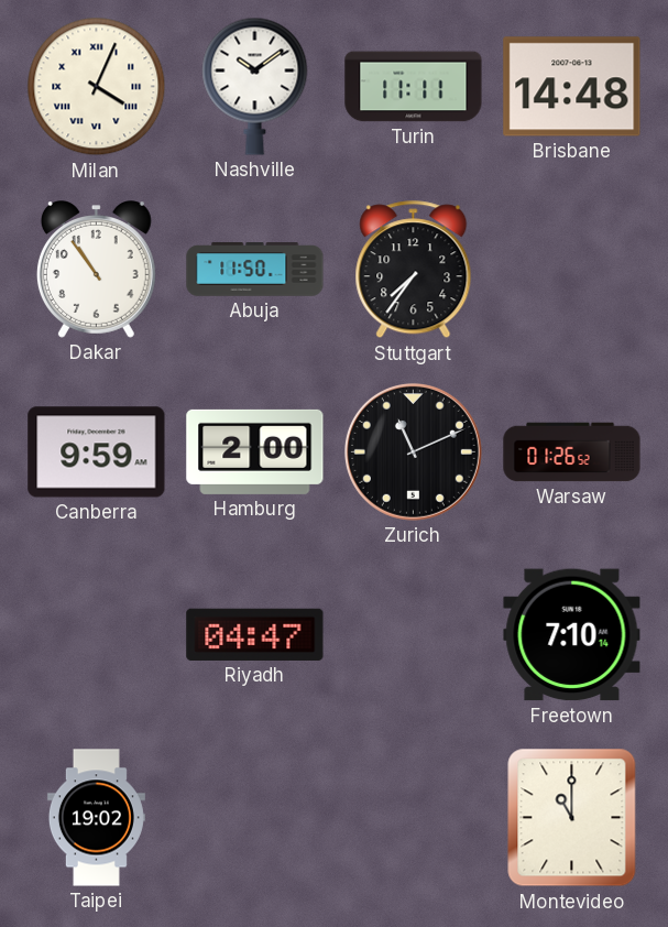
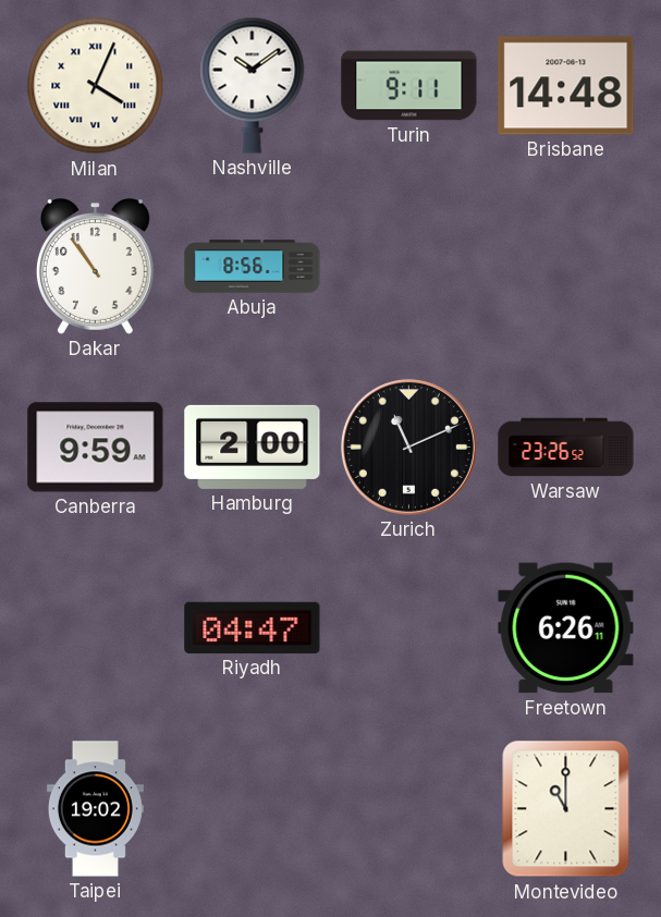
Turin: 11:11 -> 9:11
Abuja: 11:50 -> 8:56
Stuttgart: 7:36 -> none
Warsaw: 01:26 -> 23:26
Freetown: 7:10 -> 6:26
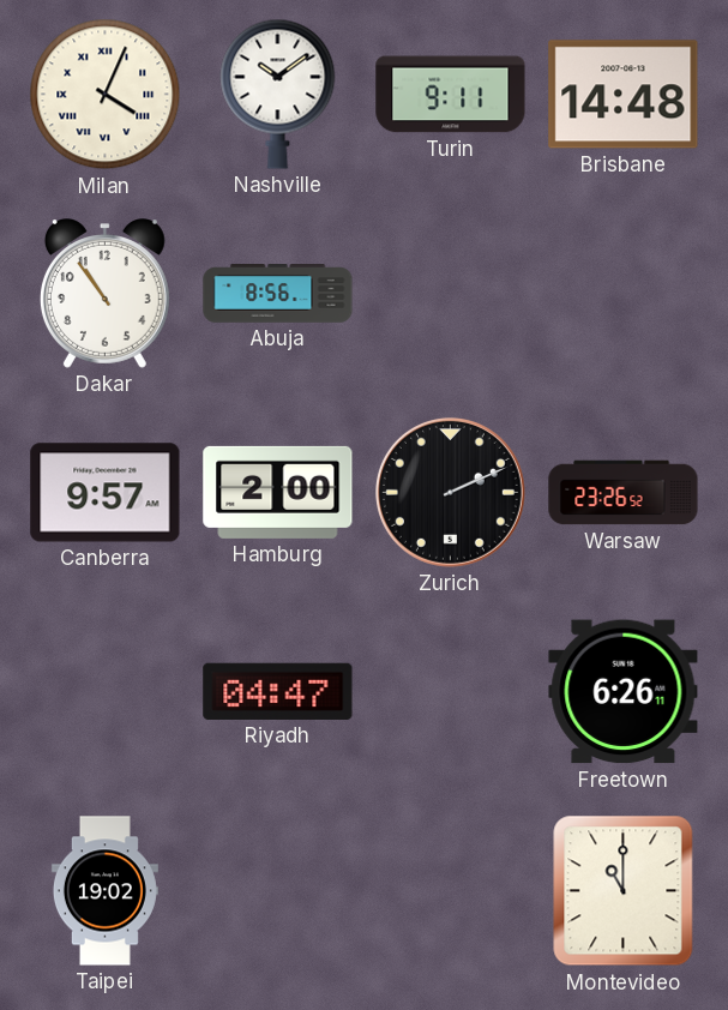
Canberra: 9:59 -> 9:57
Zurich: 11:11 -> 2:11
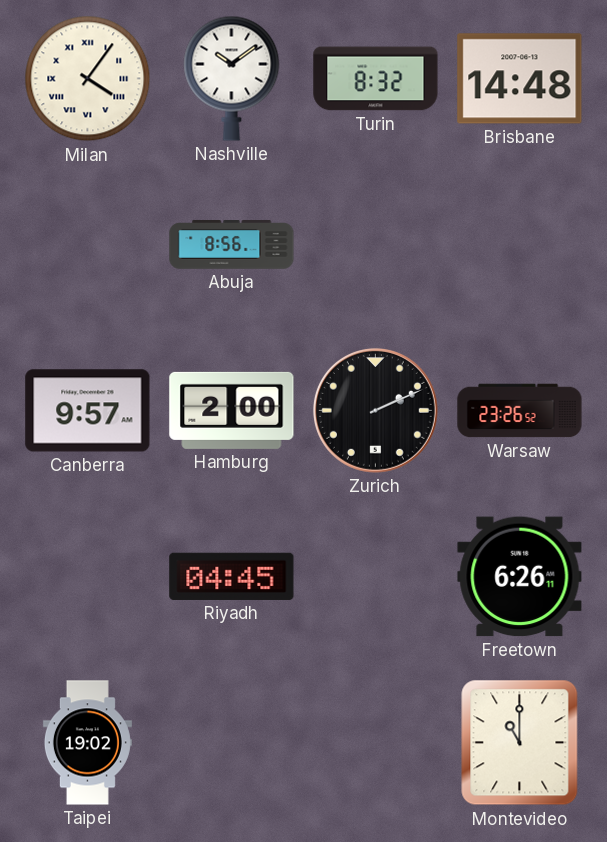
Milan: 4:04 -> 4:06
Turin: 9:11 -> 8:32
Dakar: 10:54 -> none
Riyadh: 04:47 -> 04:45
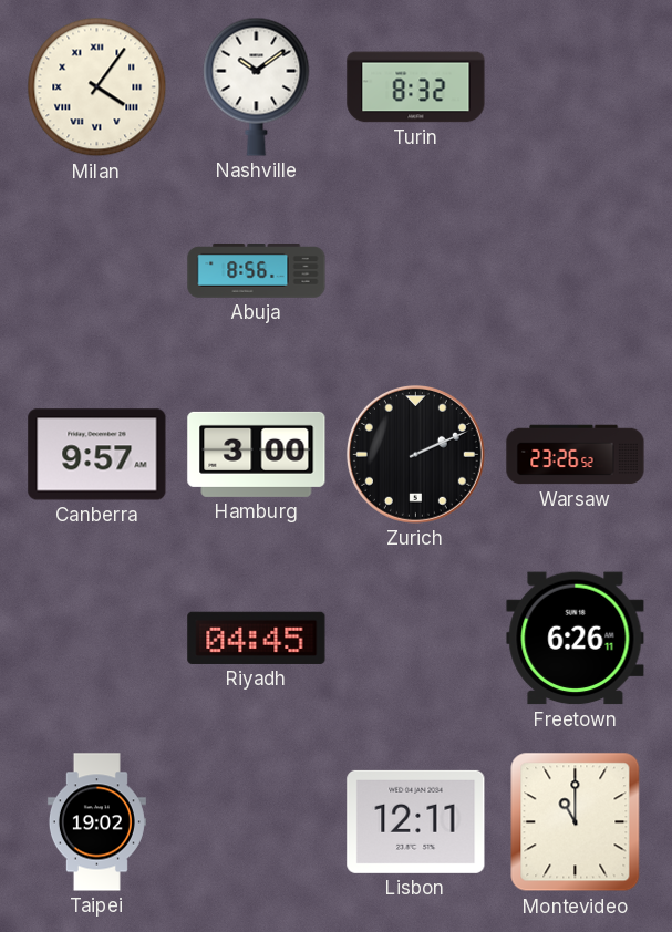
Brisbane: 14:48 -> none
Hamburg: 2:00 -> 3:00
Lisbon: none -> 12:11
